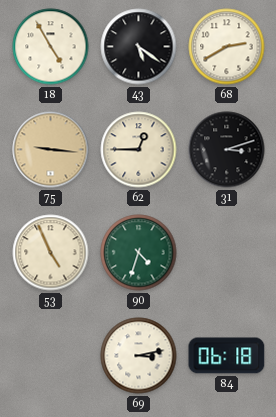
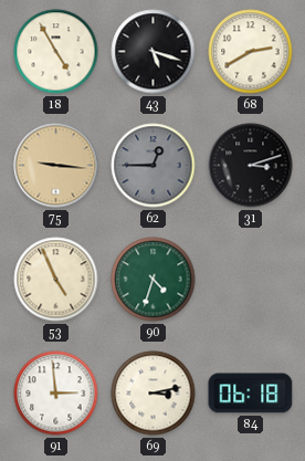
43: 5:21 -> 5:18
62 dial: cream -> grey
91: none -> 2:59
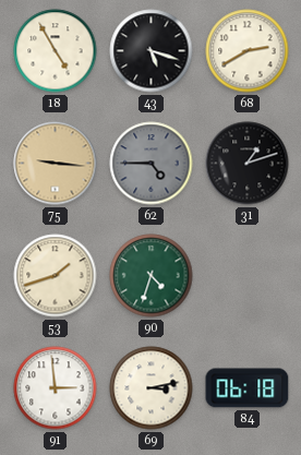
62: 12:45 -> 4:45
31: 3:12 -> 1:12
53: 4:56 -> 1:42
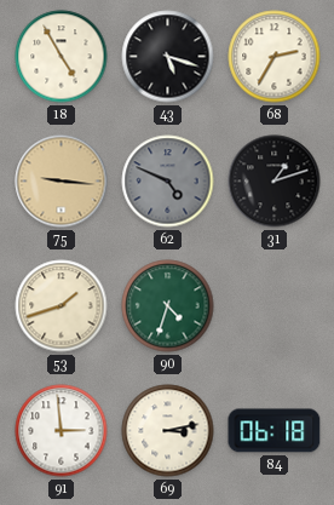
68: 2:40 -> 2:35
62: 4:45 -> 4:49
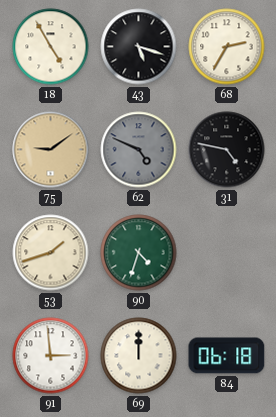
75: 9:16 -> 9:09
31: 1:12 -> 4:47
69: 3:13 -> 12:00
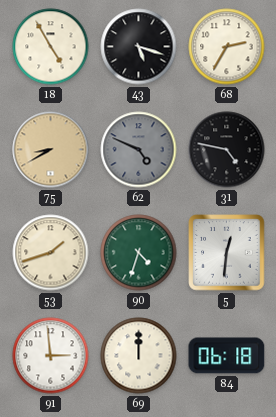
75: 9:09 -> 8:40
5: none -> 12:31
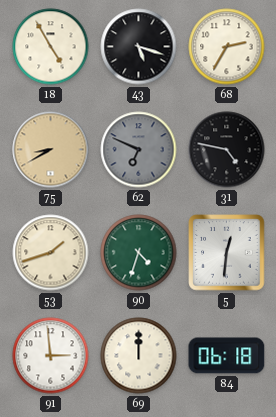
62: 4:49 -> 6:49
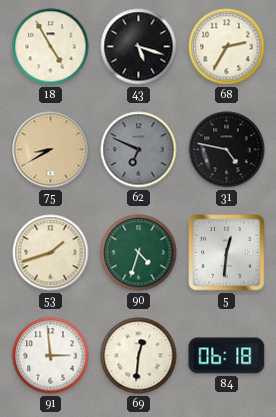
69: 12:00 -> 12:31
